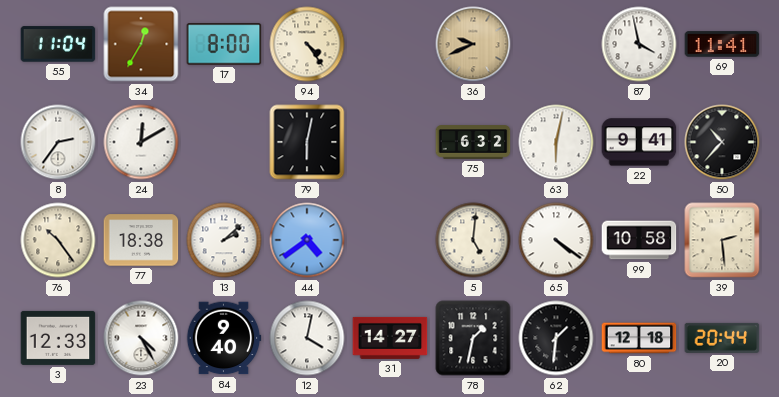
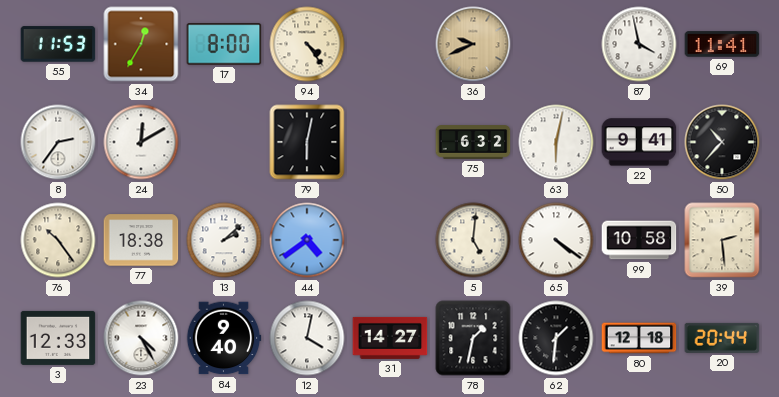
55: 11:04 -> 11:53
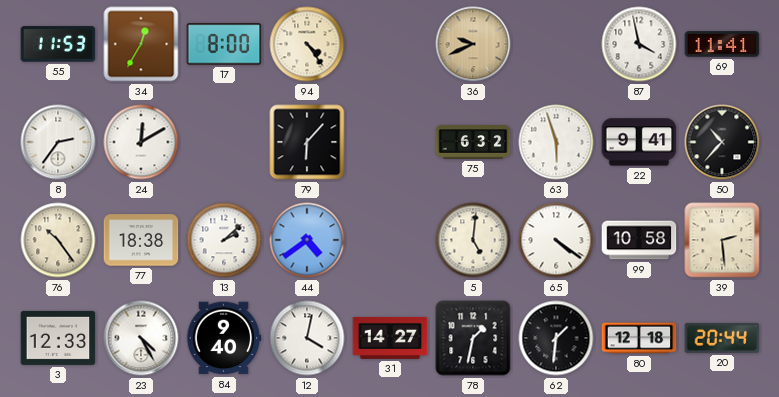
79: 6:02 -> 6:07
63: 6:02 -> 5:57
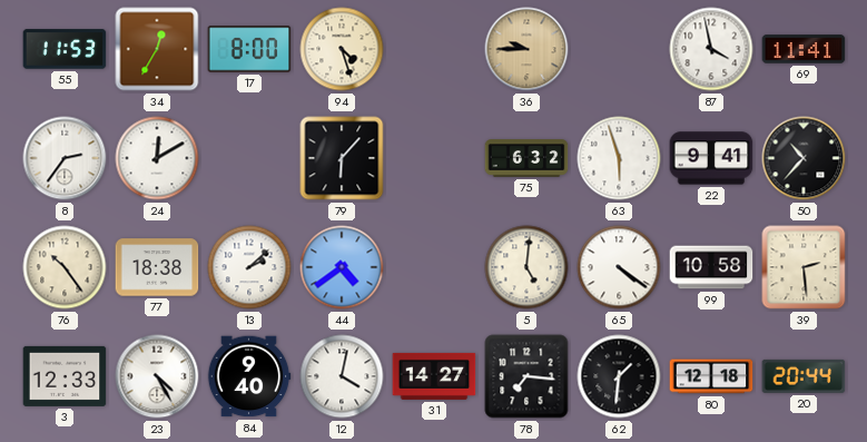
94: 4:24 -> 4:27
36: 9:41 -> 9:45
78: 1:32 -> 7:16
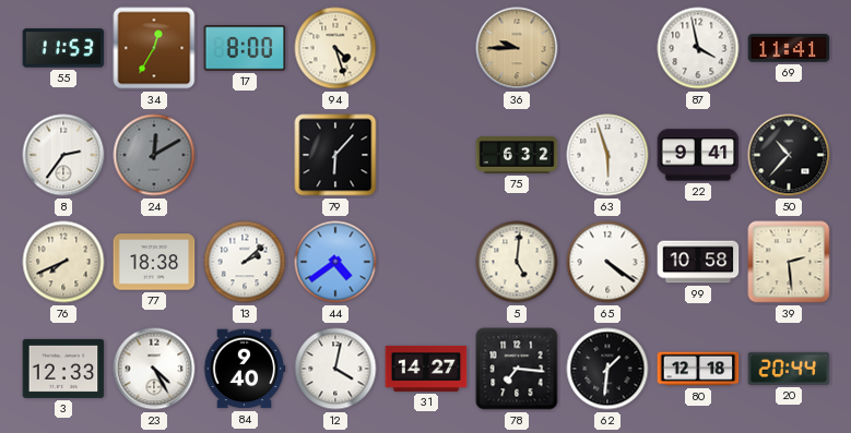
24 dial: white -> grey
76: 10:24 -> 7:41
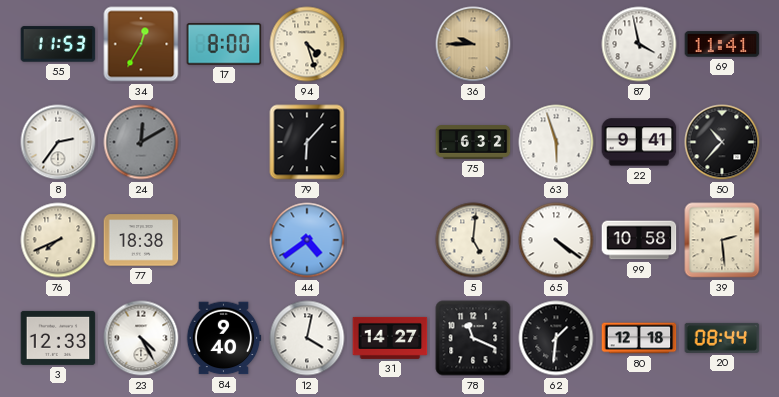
13: 2:08 -> none
78: 7:16 -> 11:19
20: 20:44 -> 08:44
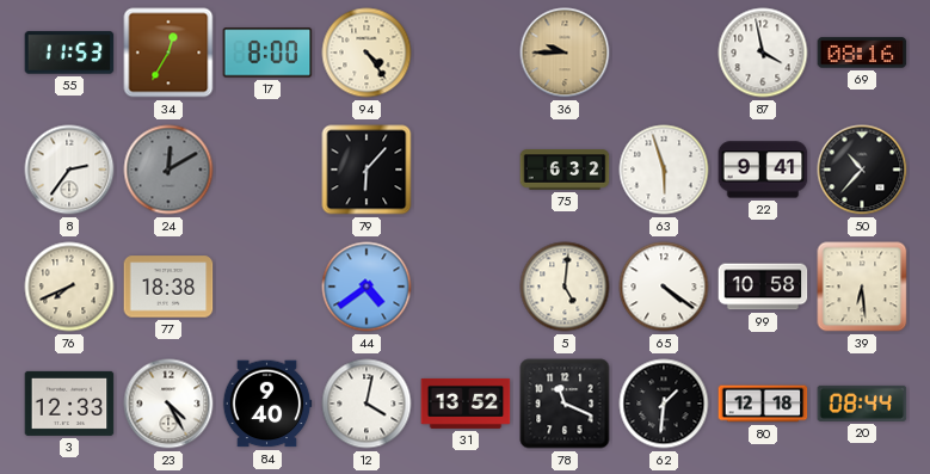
94: 4:27 -> 4:24
69: 11:41 -> 08:16
39: 2:29 -> 6:29
31: 14:27 -> 13:52
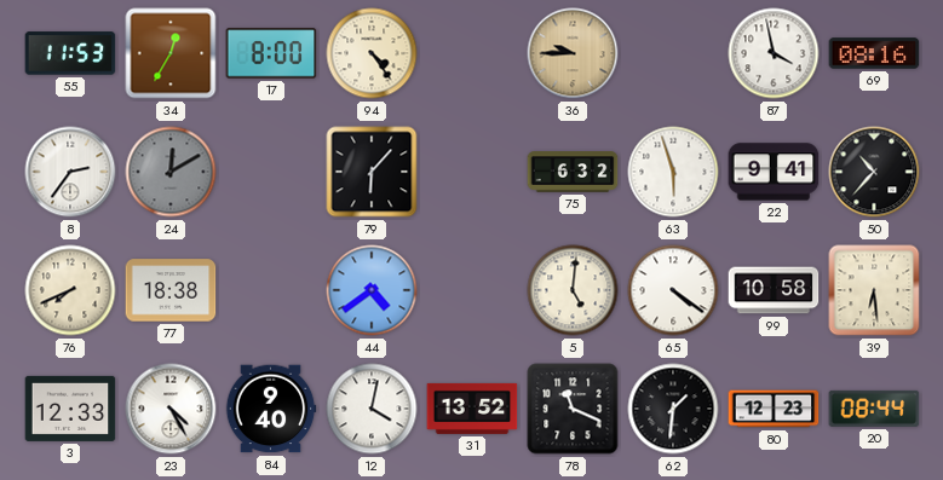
80: 12:18 -> 12:23
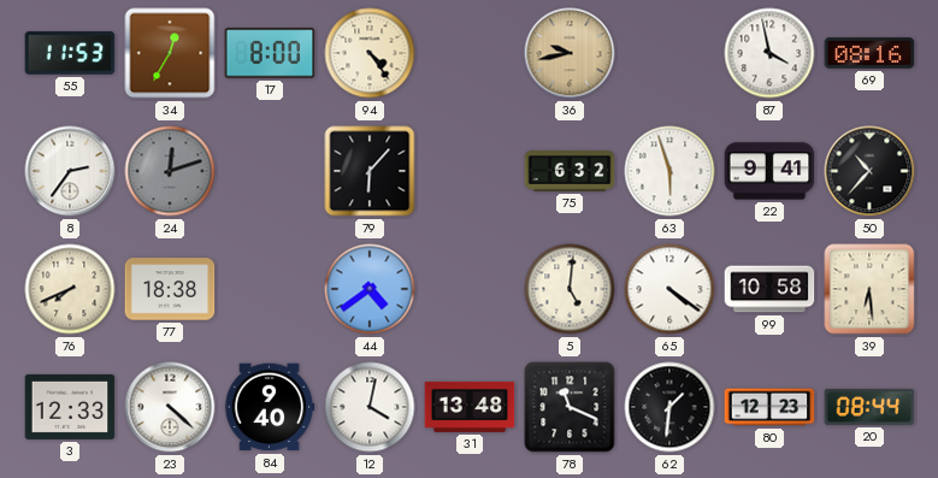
36: 9:45 -> 9:43
24: 12:10 -> 12:12
23: 4:25 -> 4:22
31: 13:52 -> 13:48
